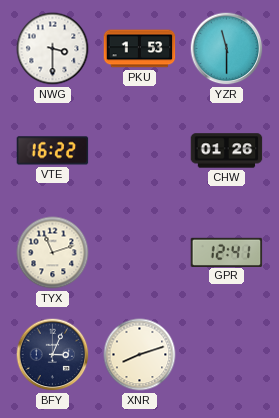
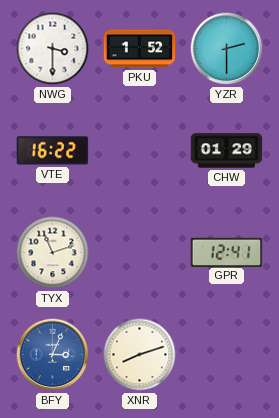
PKU: 1:53 -> 1:52
YZR: 11:30 -> 2:30
CHW: 01:26 -> 01:29
BFY dial: navy -> blue
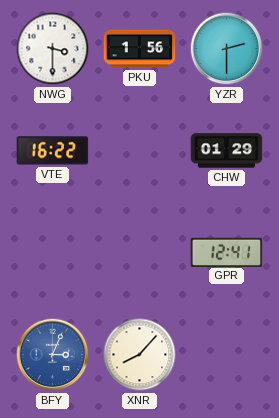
PKU: 1:52 -> 1:56
TYX: 11:12 -> none
XNR: 8:12 -> 8:07
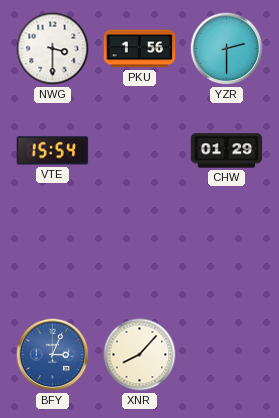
VTE: 16:22 -> 15:54
GPR: 12:41 -> none
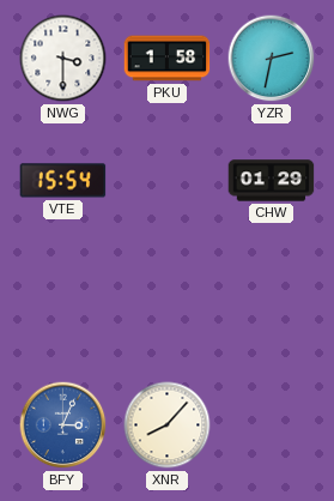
PKU: 1:56 -> 1:58
YZR: 2:30 -> 2:32
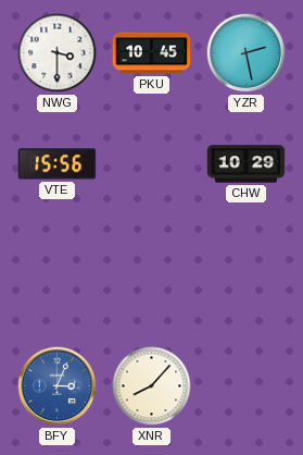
PKU: 1:58 -> 10:45
YZR: 2:32 -> 2:28
VTE: 15:54 -> 15:56
CHW: 01:29 -> 10:29
